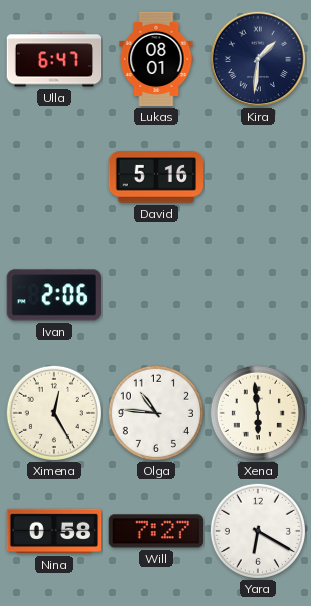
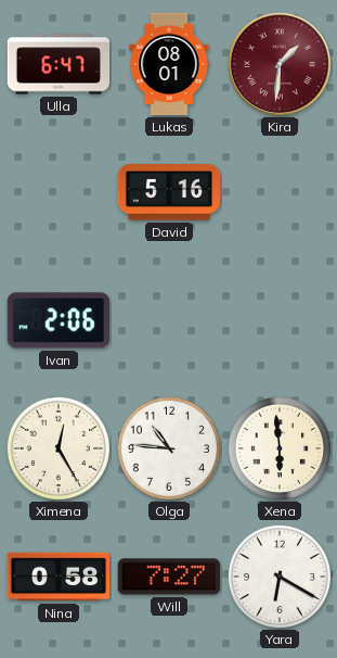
Kira dial: navy -> burgundy
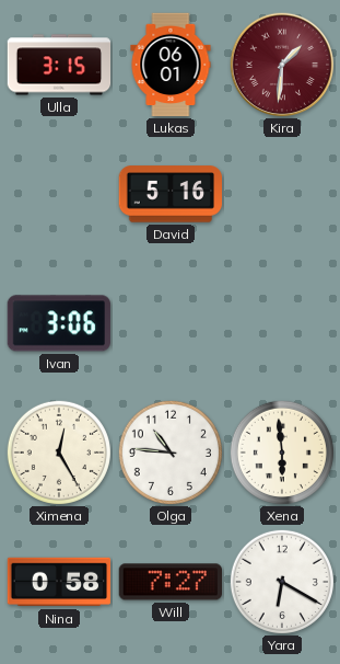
Ulla: 6:47 -> 3:15
Lukas: 08:01 -> 06:01
Ivan: 2:06 -> 3:06
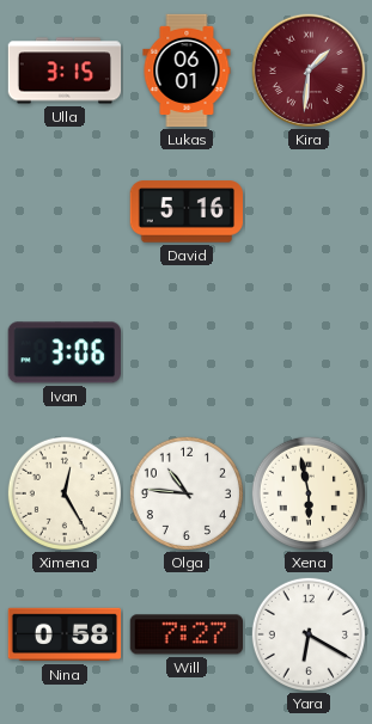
Xena: 5:59 -> 5:58
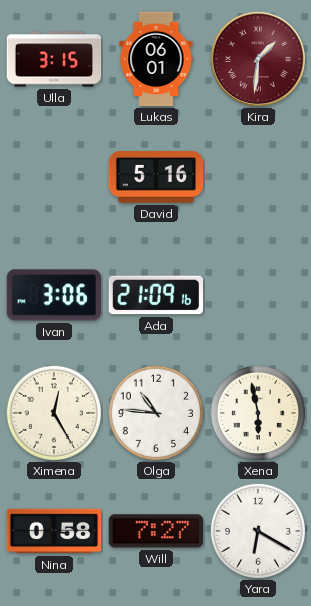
Ada: none -> 21:09
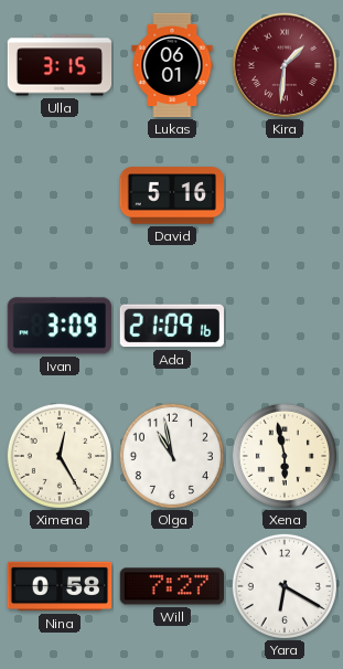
Ivan: 3:06 -> 3:09
Olga: 10:46 -> 10:58
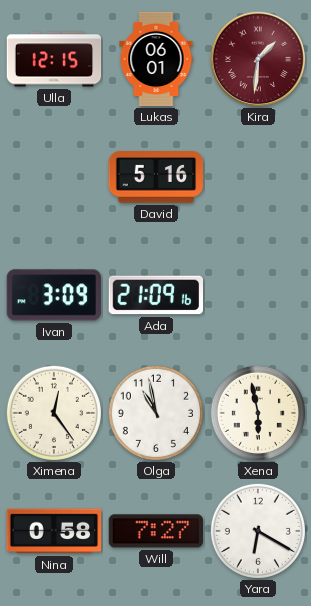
Ulla: 3:15 -> 12:15
Ximena: 12:25 -> 12:24
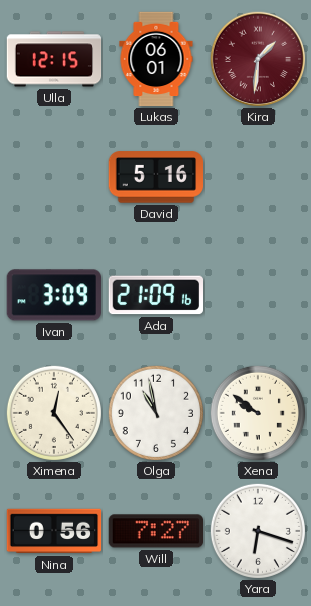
Xena: 5:58 -> 9:51
Nina: 0:58 -> 0:56
Yara: 6:20 -> 6:18
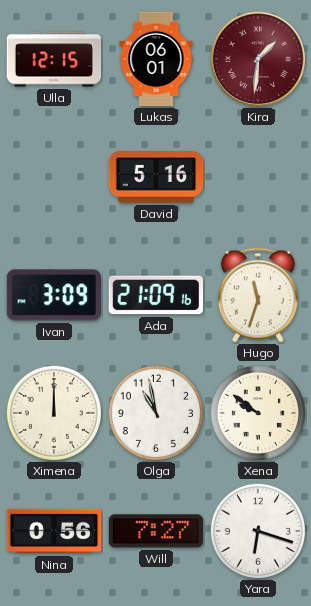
Hugo: none -> 11:33
Ximena: 12:24 -> 12:00
